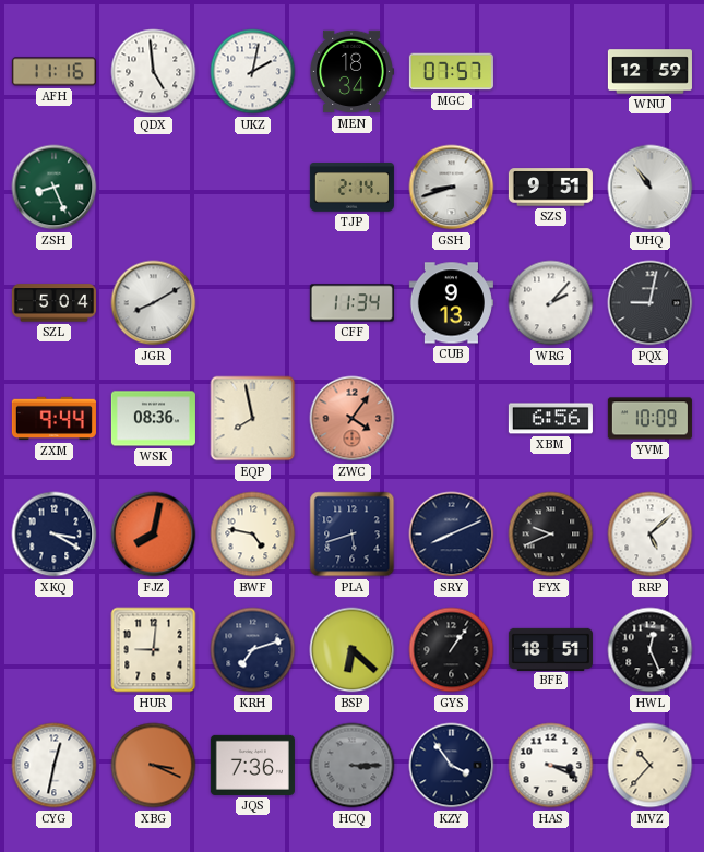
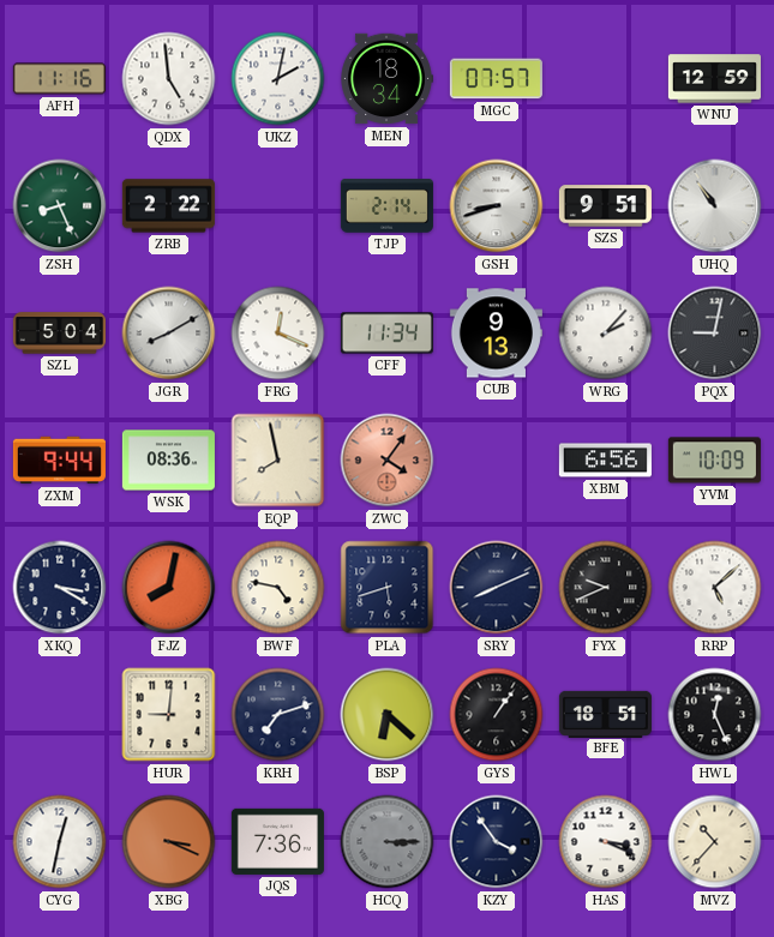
ZRB: none -> 2:22
FRG: none -> 12:19
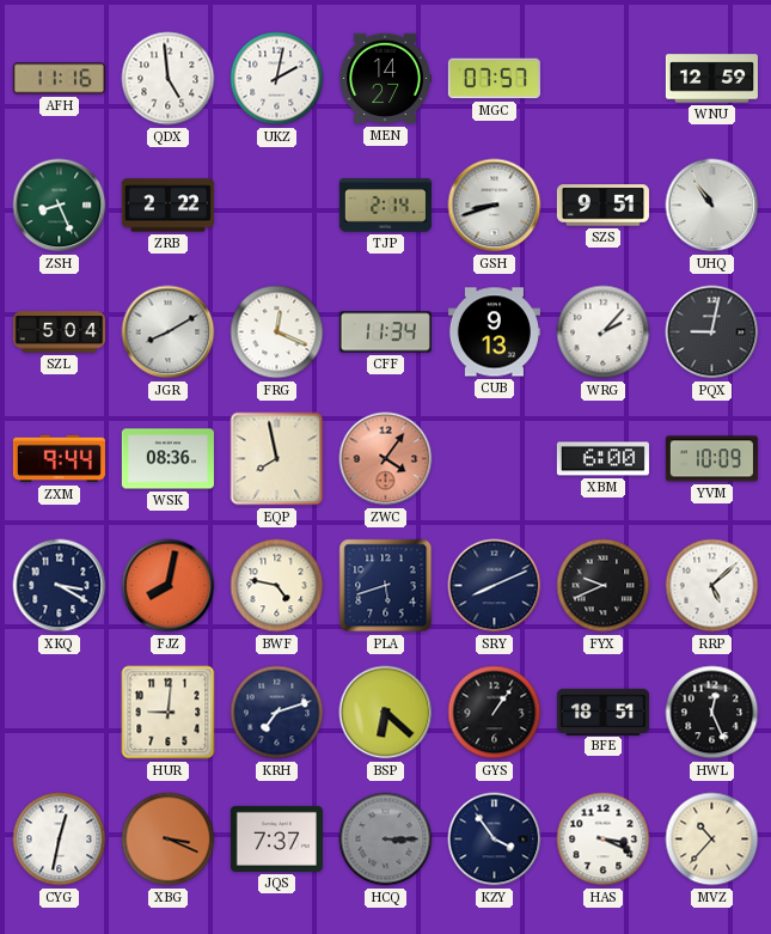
MEN: 18:34 -> 14:27
XBM: 6:56 -> 6:00
JQS: 7:36 -> 7:37
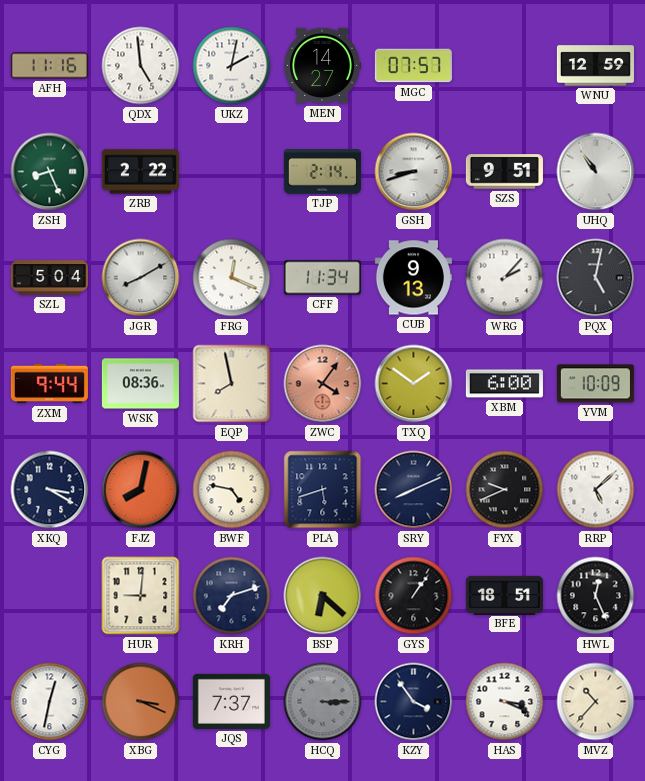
PQX: 9:02 -> 5:02
TXQ: none -> 1:51
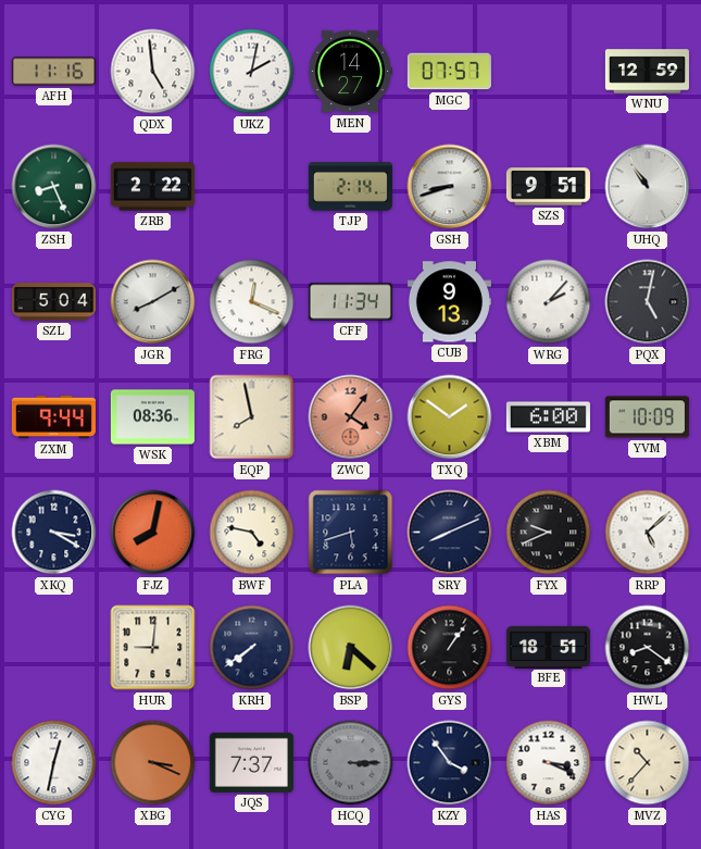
KRH: 7:12 -> 7:39
HWL: 12:26 -> 8:21
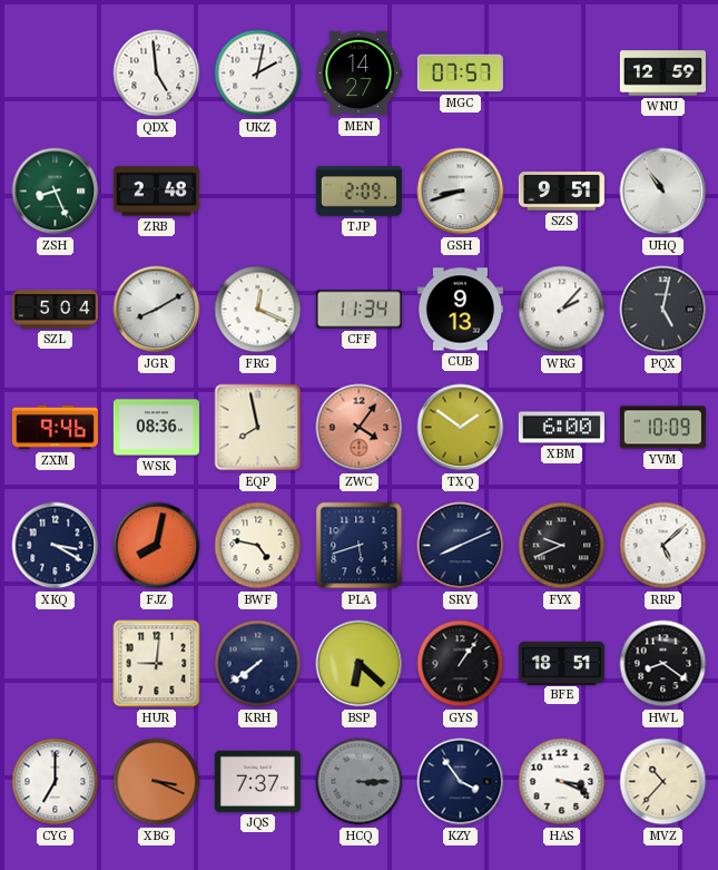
AFH: 11:16 -> none
ZRB: 2:22 -> 2:48
TJP: 2:14 -> 2:09
ZXM: 9:44 -> 9:46
CYG: 12:32 -> 7:00
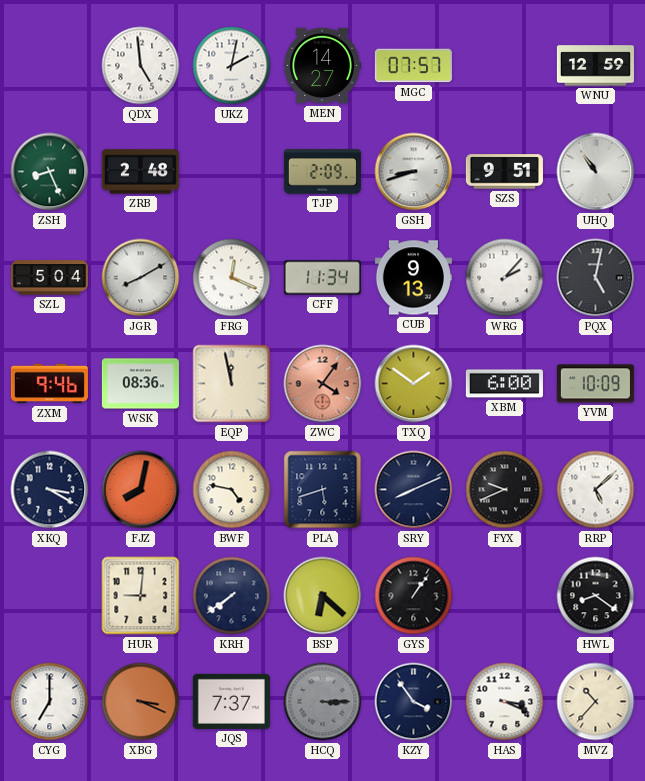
EQP: 7:58 -> 11:58
BFE: 18:51 -> none
